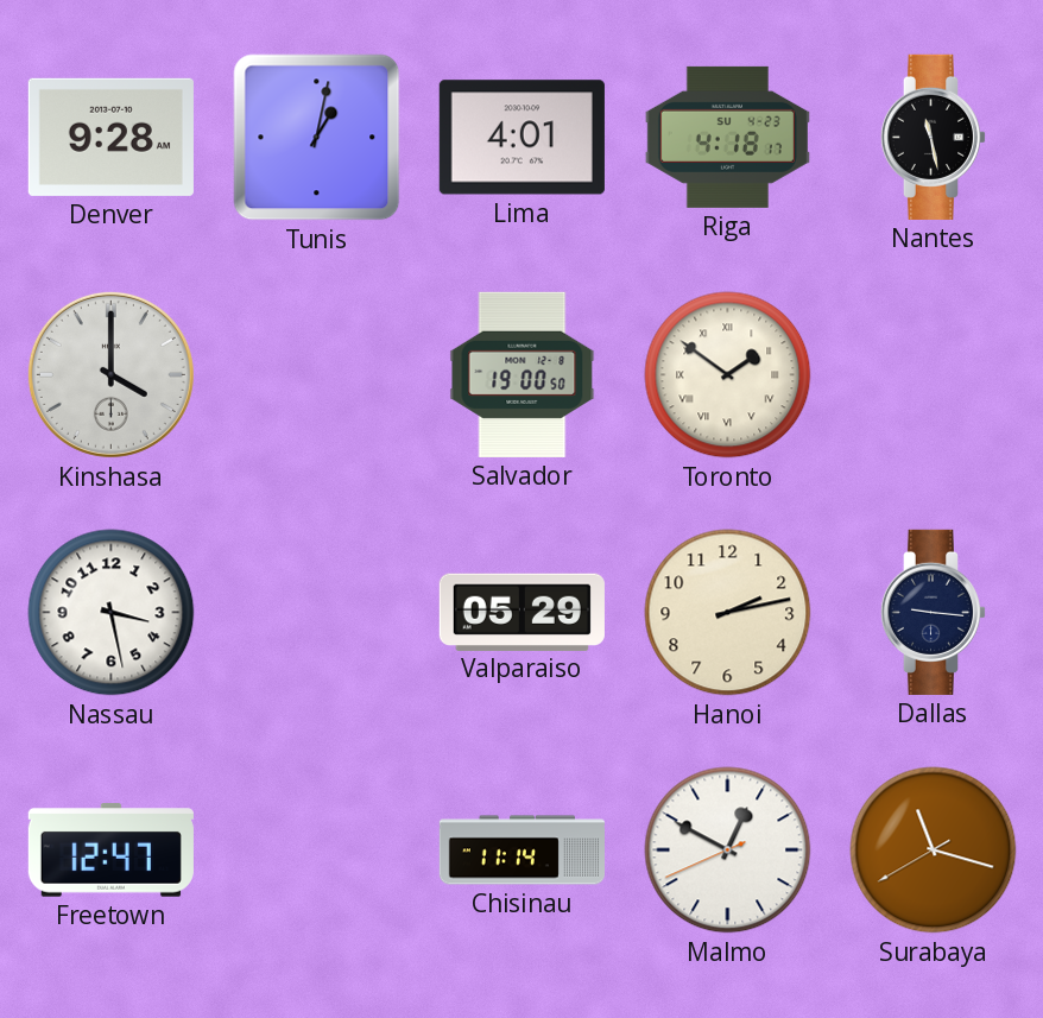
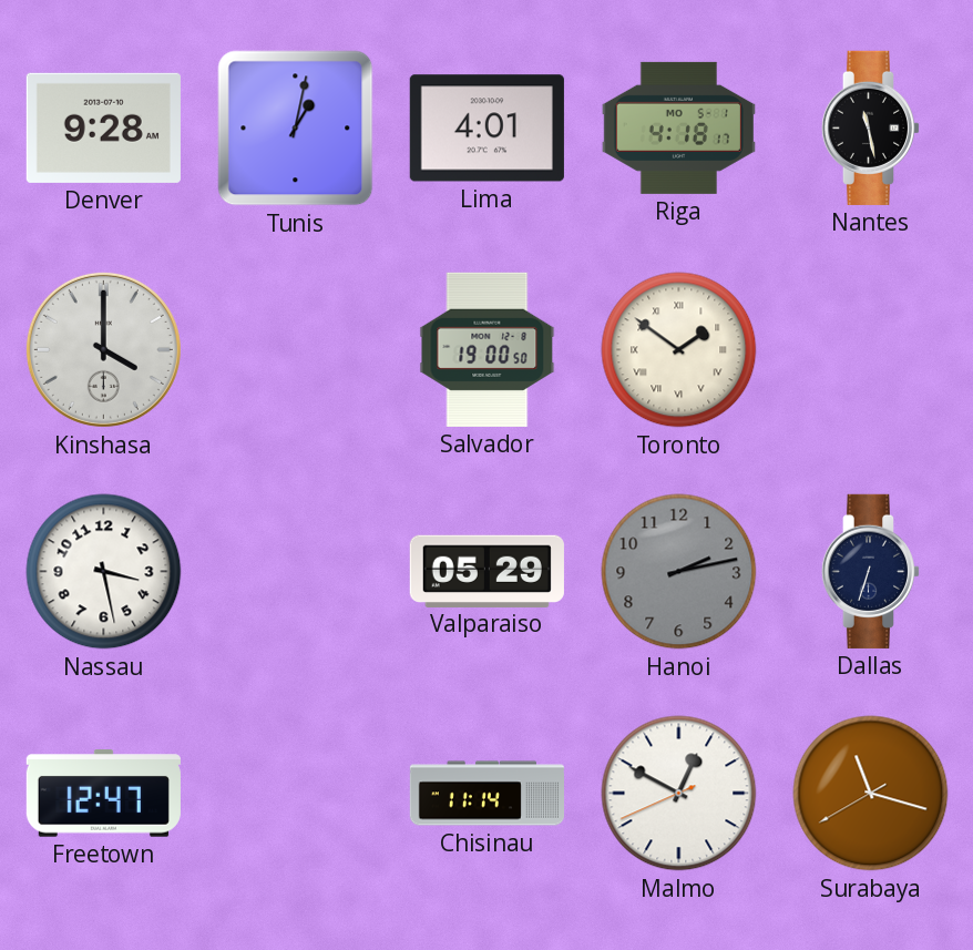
Riga date: SU 4-23 -> MO 5-1
Hanoi dial: cream -> grey
Dallas: 9:16 -> 6:33
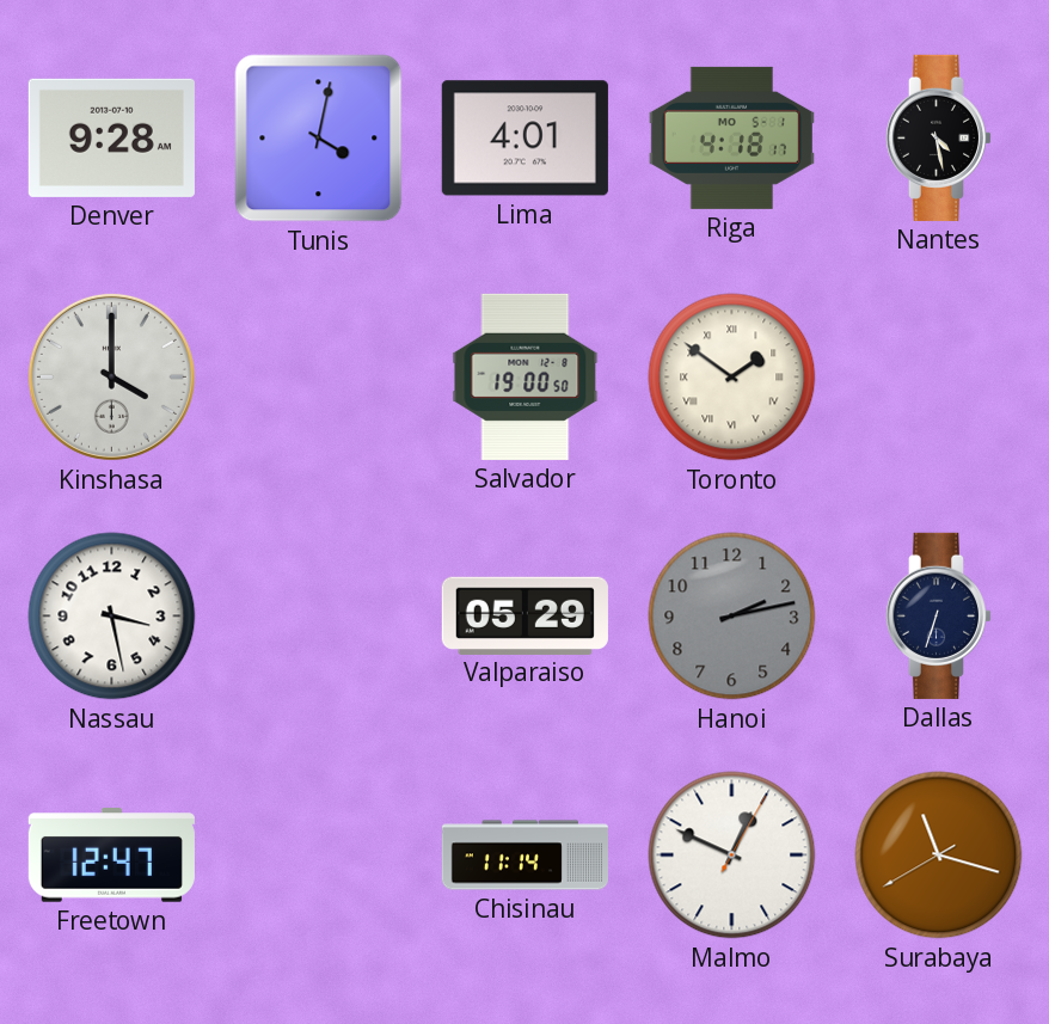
Tunis: 1:02 -> 4:02
Nantes: 11:28 -> 4:28
Malmo: 12:49:41 -> 12:49:05
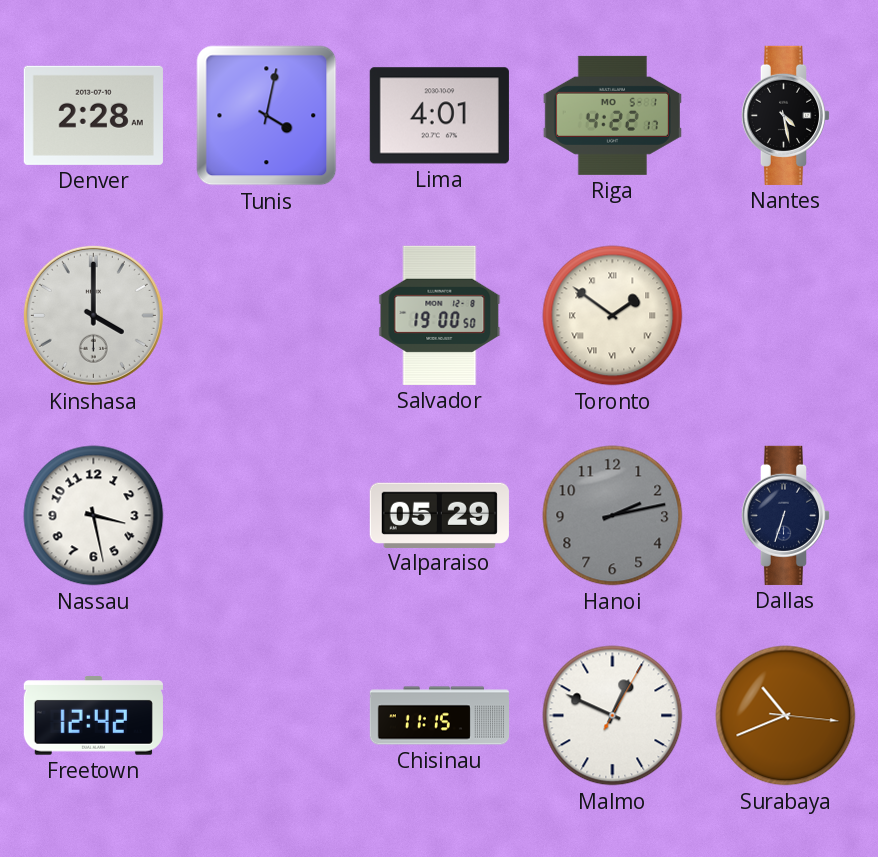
Denver: 9:28 -> 2:28
Riga: 4:18 -> 4:22
Freetown: 12:47 -> 12:42
Chisinau: 11:14 -> 11:15
Surabaya: 11:17 -> 10:41
